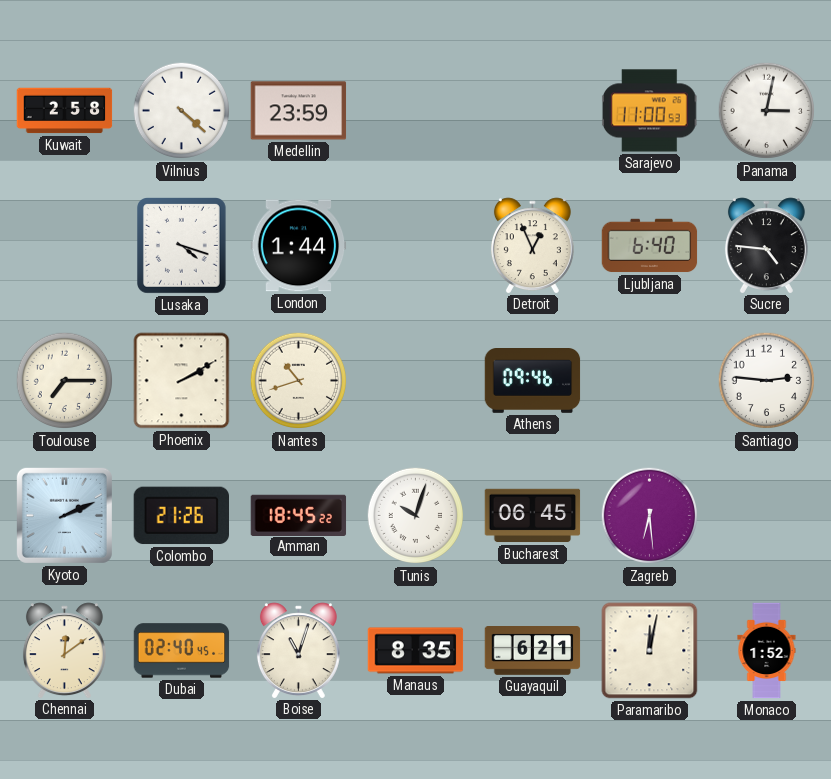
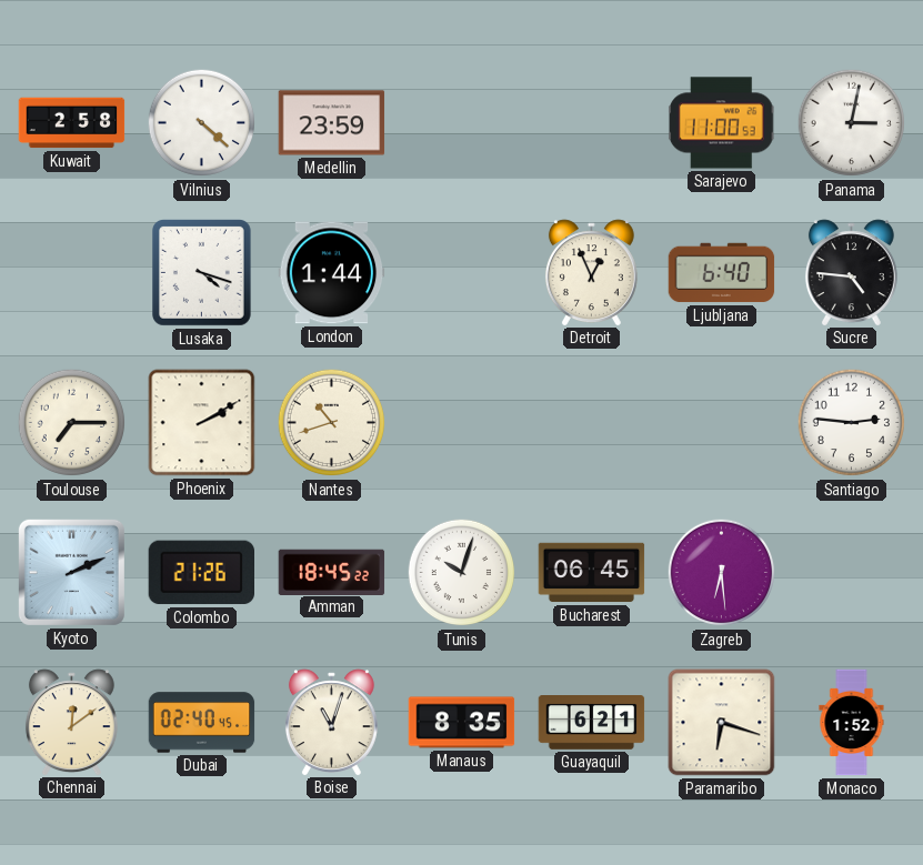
Athens: 09:46 -> none
Paramaribo: 12:02 -> 6:18
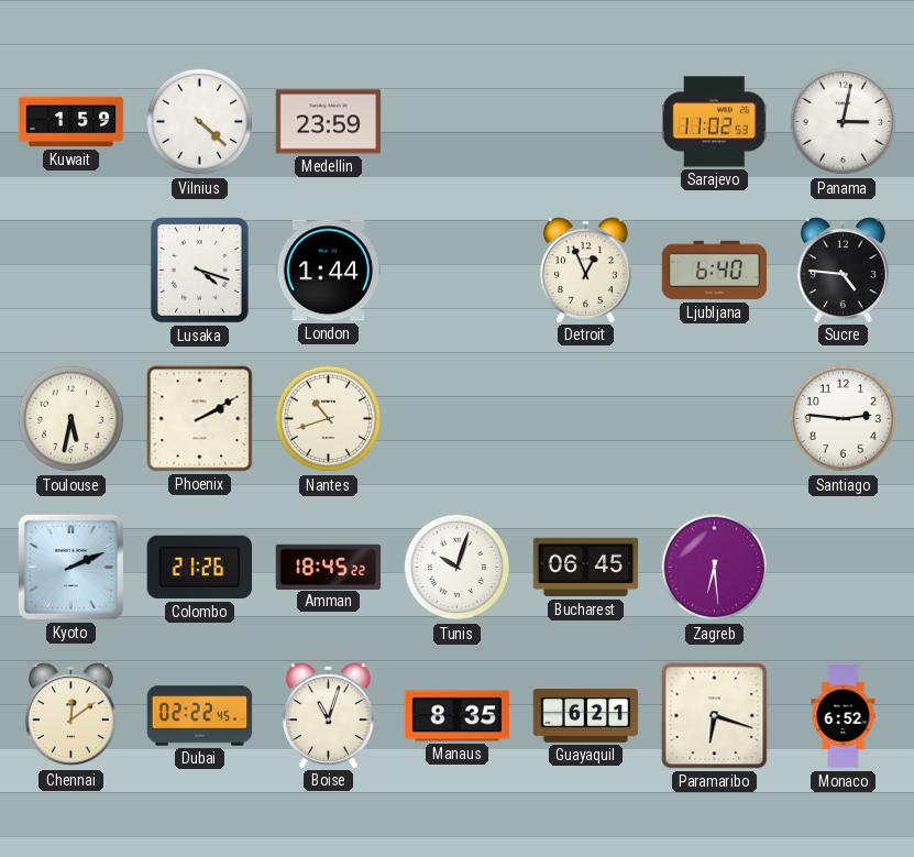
Kuwait: 2:58 -> 1:59
Sarajevo: 11:00 -> 11:02
Toulouse: 7:15 -> 5:32
Dubai: 02:40 -> 02:22
Monaco: 1:52 -> 6:52
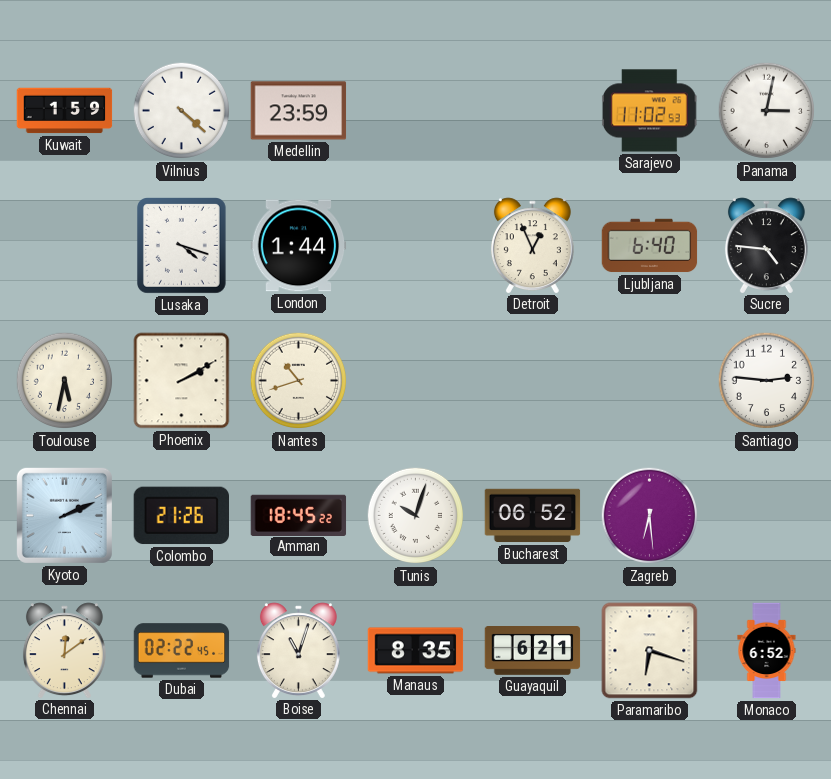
Bucharest: 06:45 -> 06:52
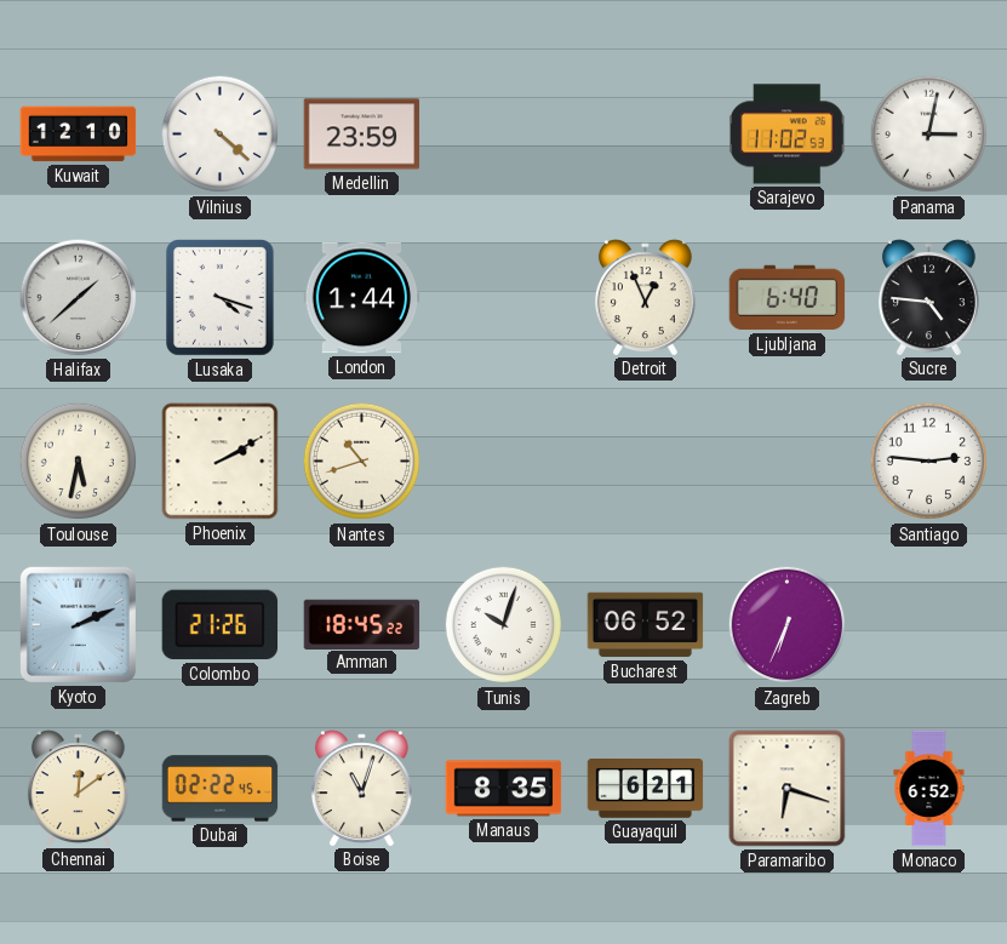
Kuwait: 1:59 -> 12:10
Halifax: none -> 1:38
Zagreb: 6:29 -> 6:34
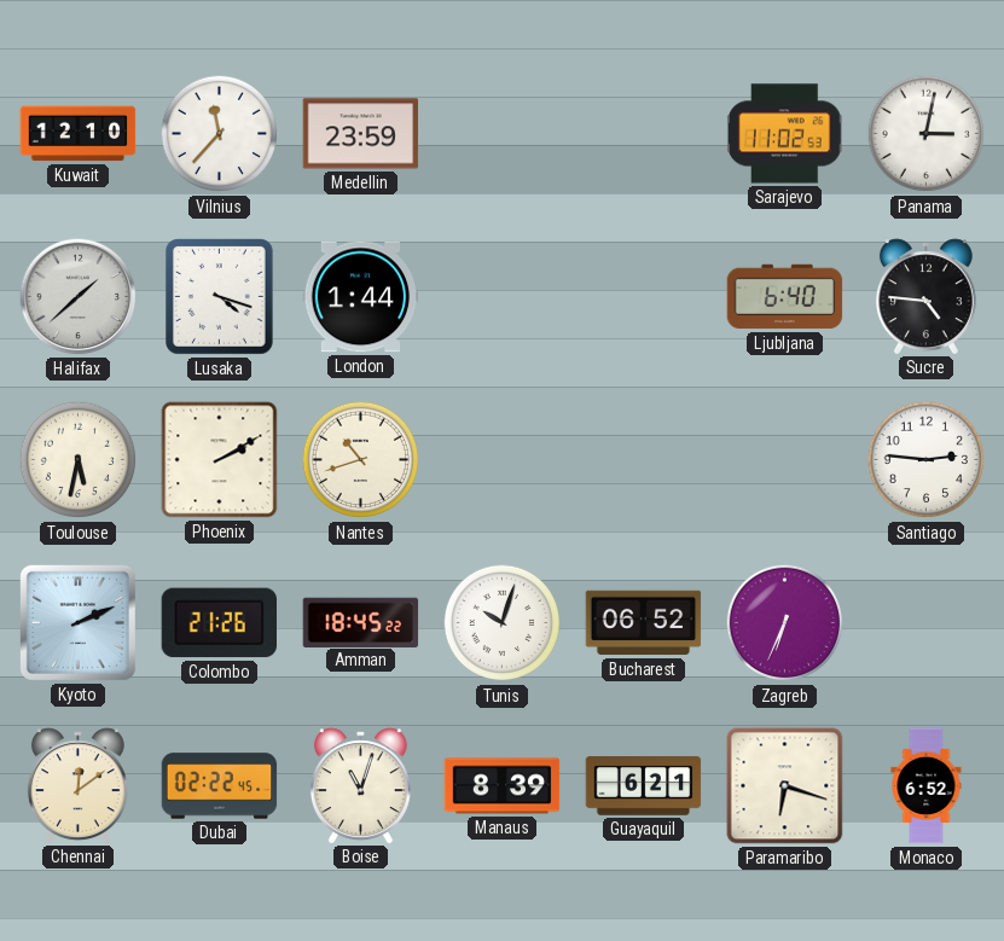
Vilnius: 4:22 -> 11:37
Detroit: 12:56 -> none
Manaus: 8:35 -> 8:39
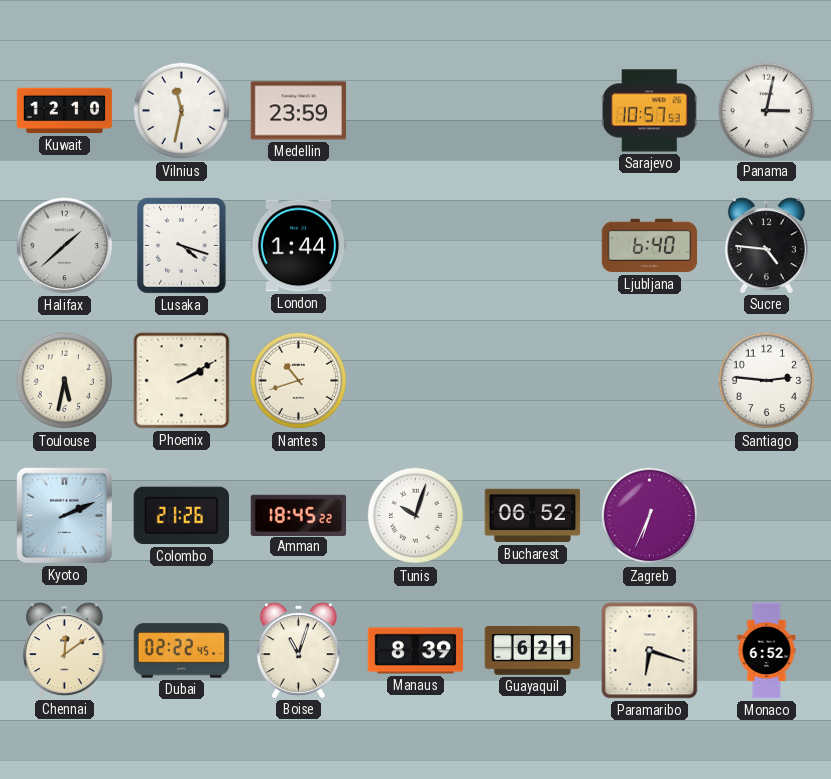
Vilnius: 11:37 -> 11:32
Sarajevo: 11:02 -> 10:57
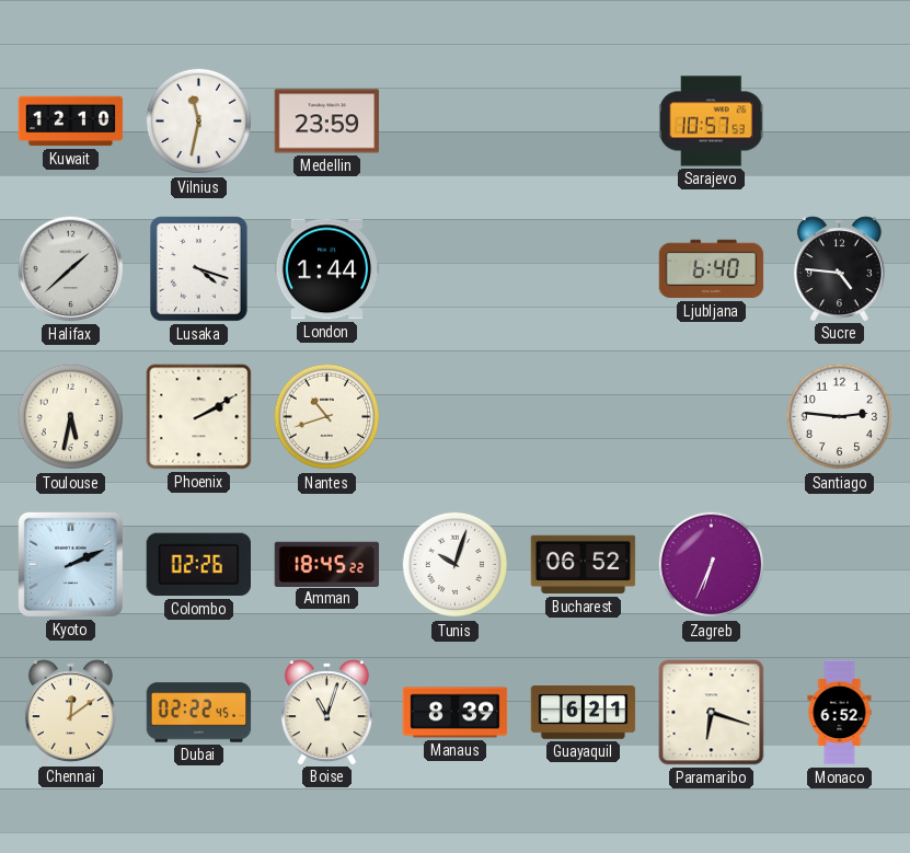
Panama: 3:02 -> none
Colombo: 21:26 -> 02:26
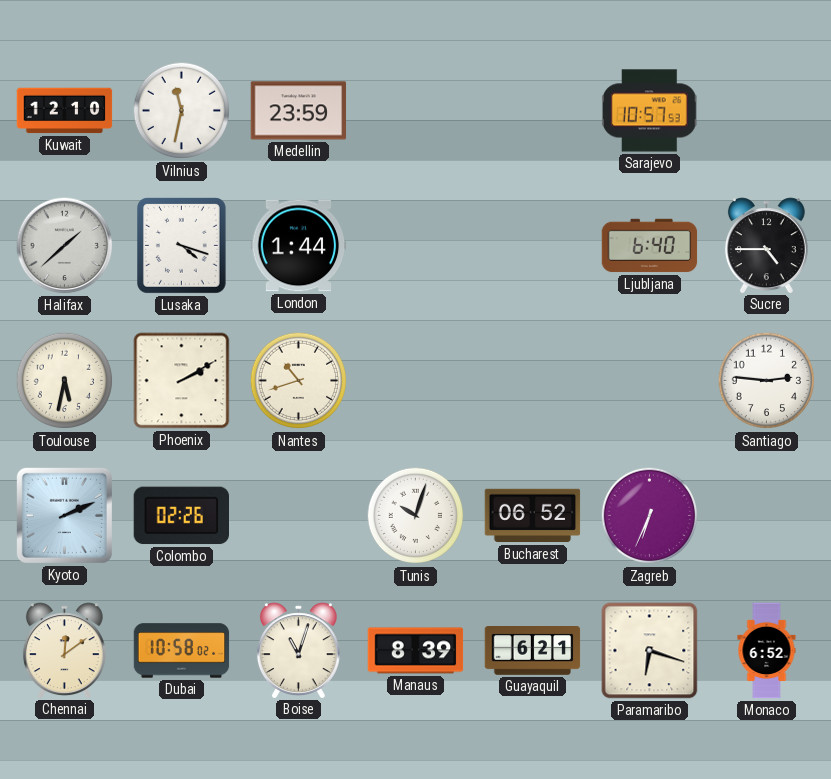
Sucre: 4:46 -> 4:45
Amman: 18:45 -> none
Dubai: 02:22 -> 10:58
